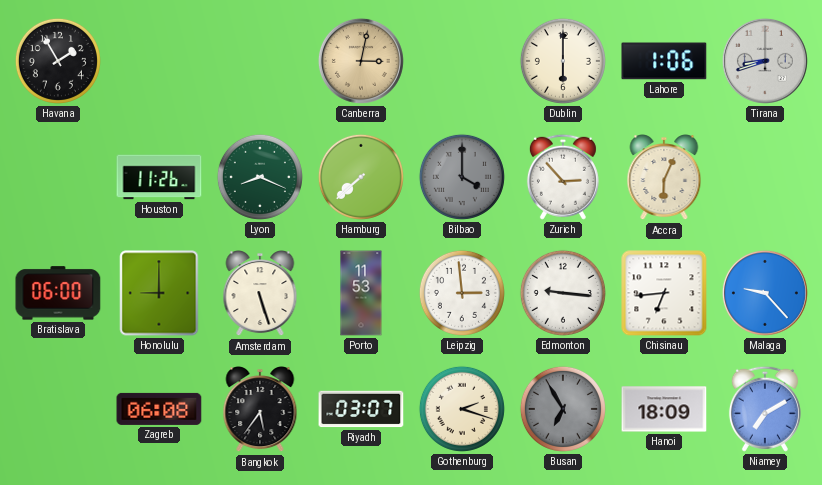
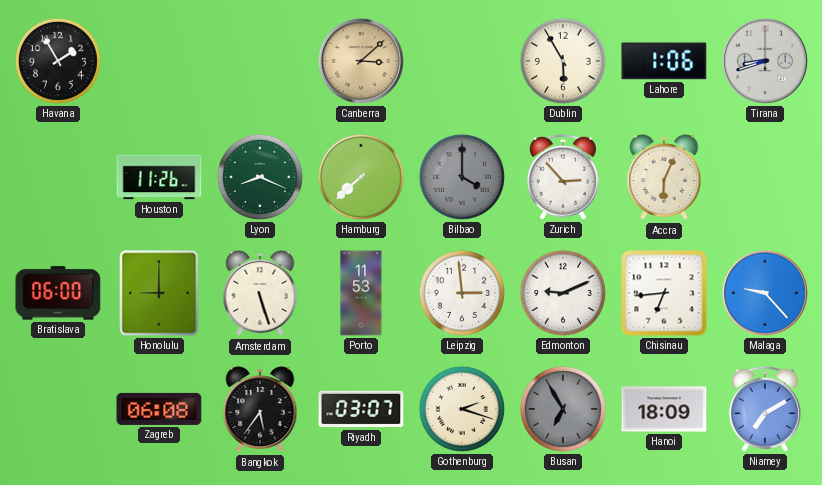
Canberra: 3:02 -> 3:08
Dublin: 6:00 -> 5:55
Edmonton: 9:16 -> 9:11
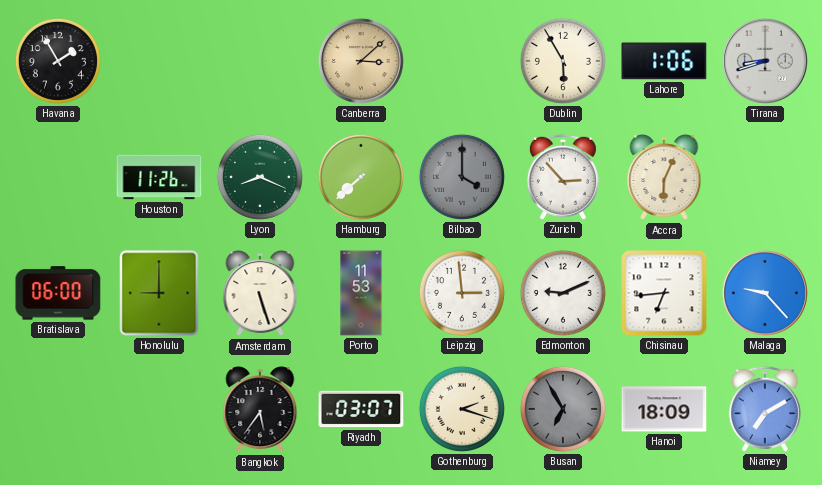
Zagreb: 06:08 -> none
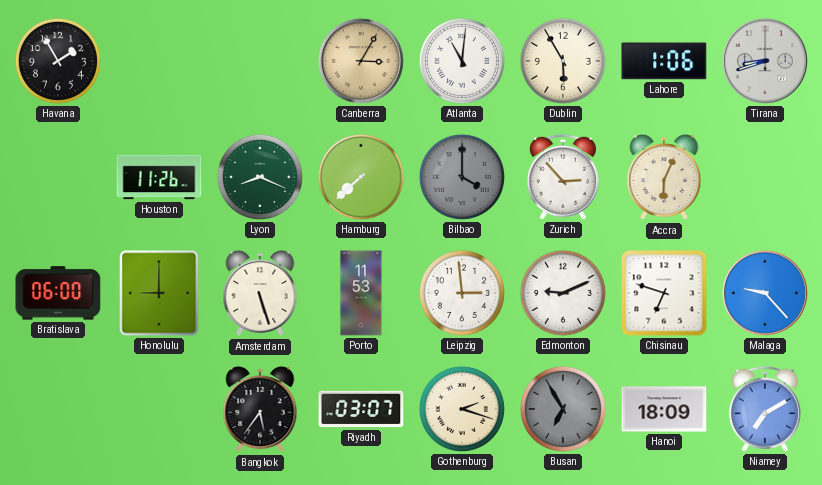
Canberra: 3:08 -> 3:05
Atlanta: none -> 11:01
Chisinau: 6:44 -> 6:48
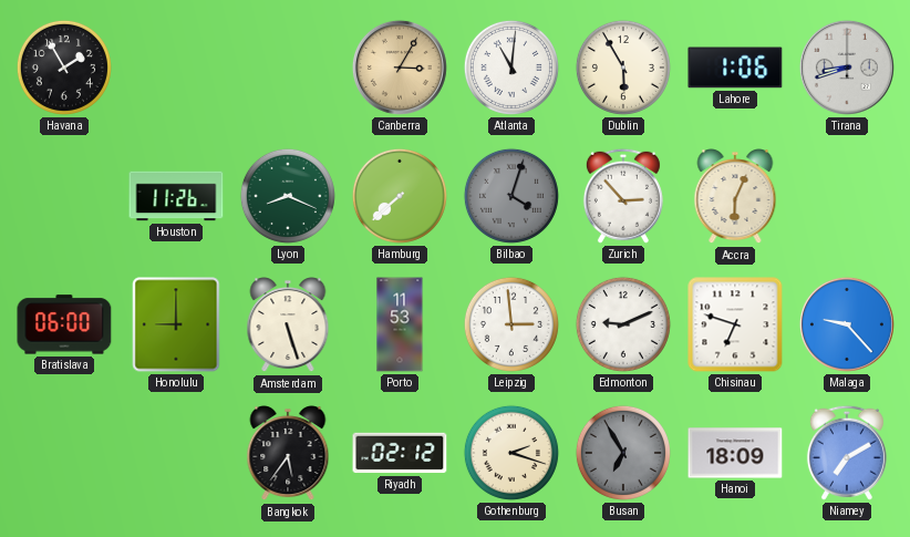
Bilbao: 4:00 -> 4:03
Riyadh: 03:07 -> 02:12
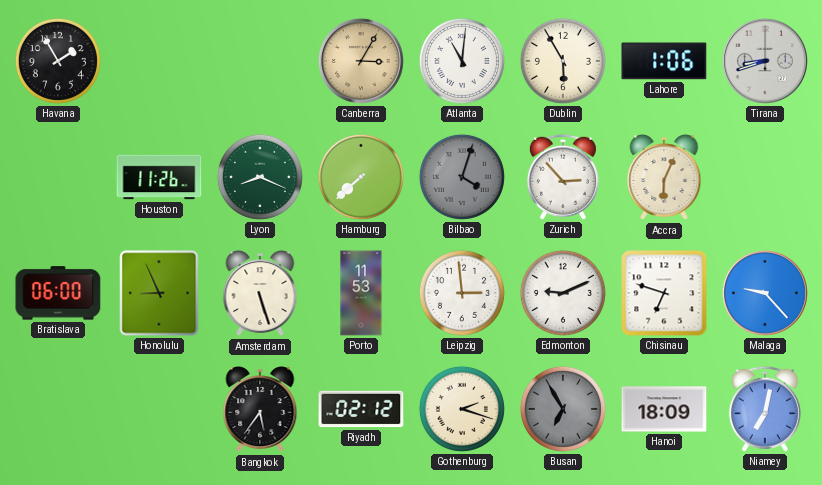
Honolulu: 9:00 -> 8:56
Niamey: 7:10 -> 7:02
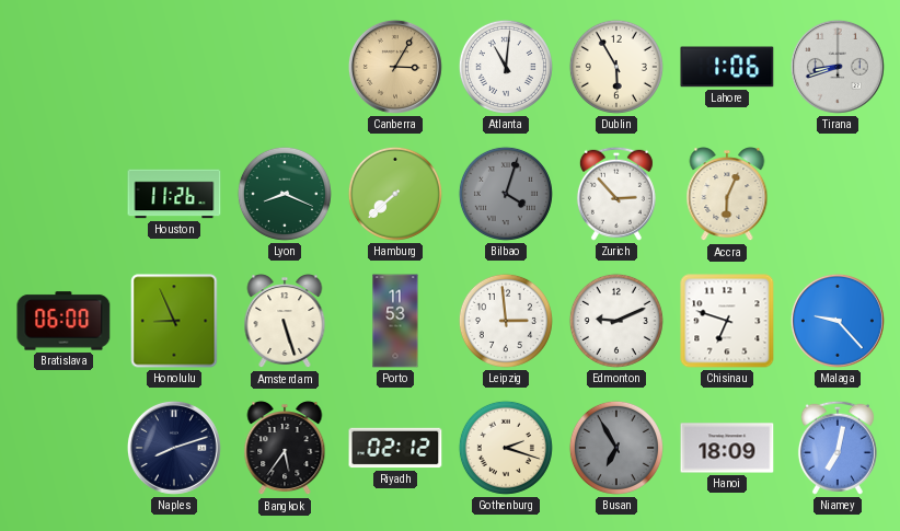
Havana: 1:55 -> none
Naples: none -> 8:12
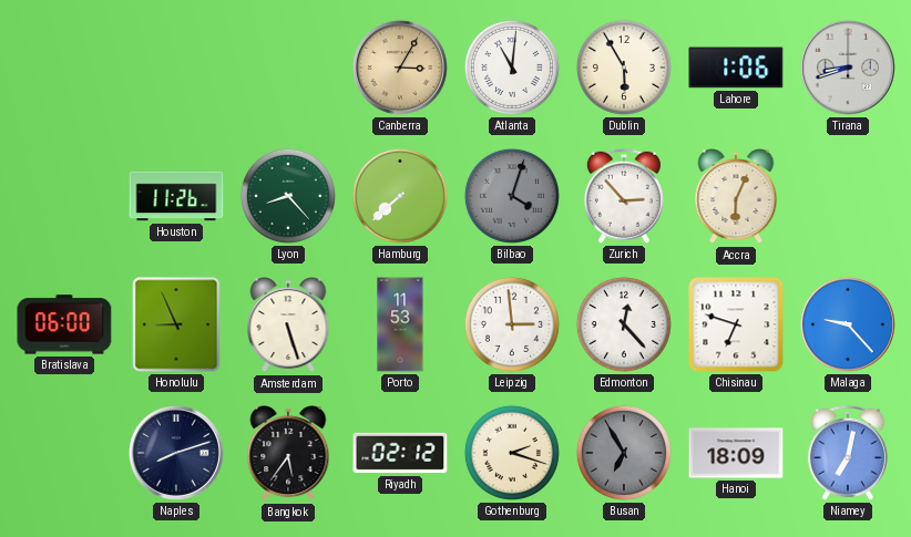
Lyon: 8:19 -> 8:23
Edmonton: 9:11 -> 12:23
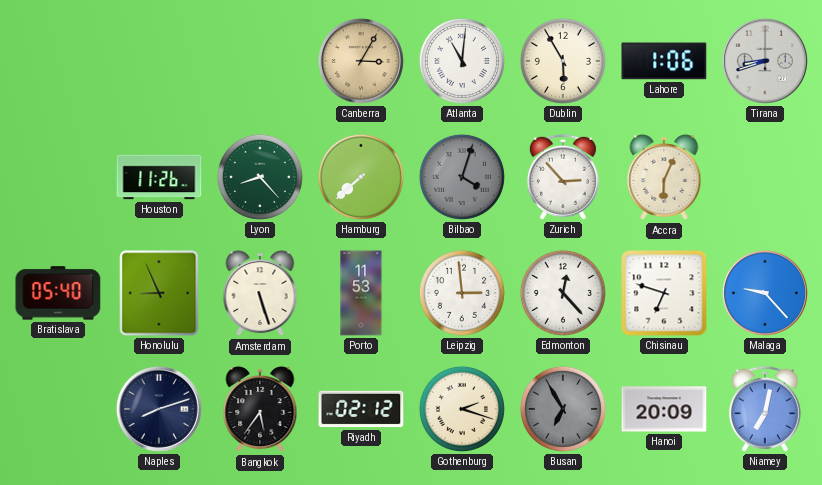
Bratislava: 06:00 -> 05:40
Hanoi: 18:09 -> 20:09
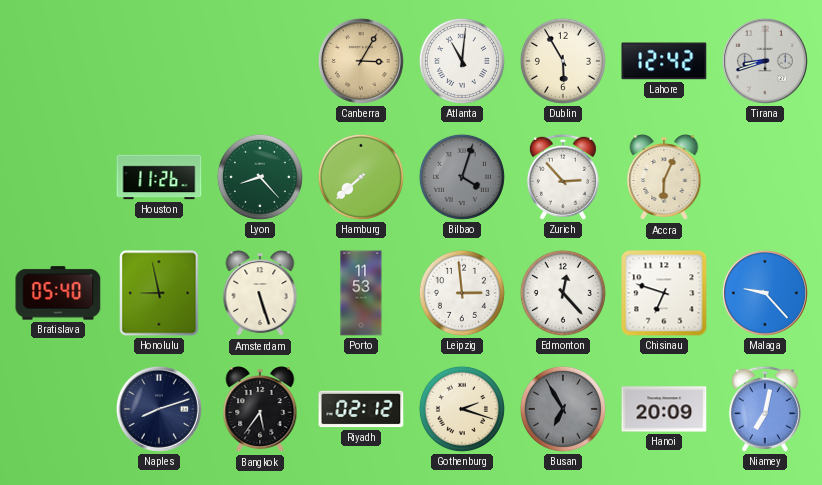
Lahore: 1:06 -> 12:42
Honolulu: 8:56 -> 8:58
